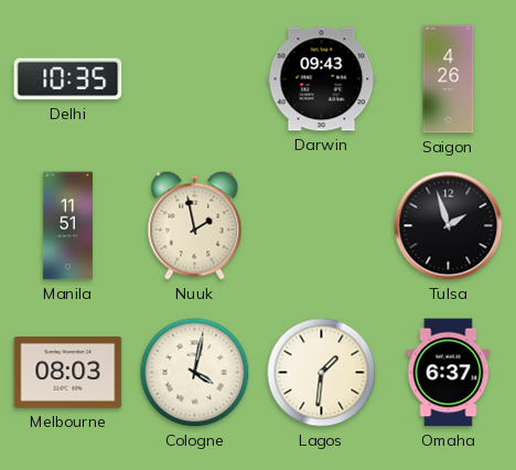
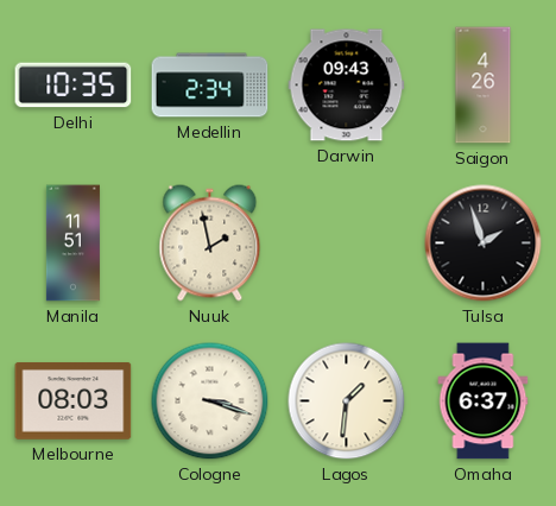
Medellin: none -> 2:34
Cologne: 4:02 -> 3:18
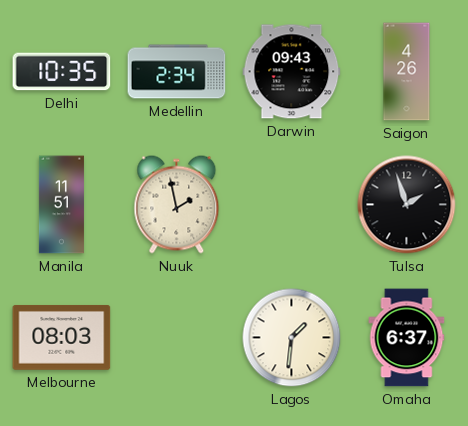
Cologne: 3:18 -> none
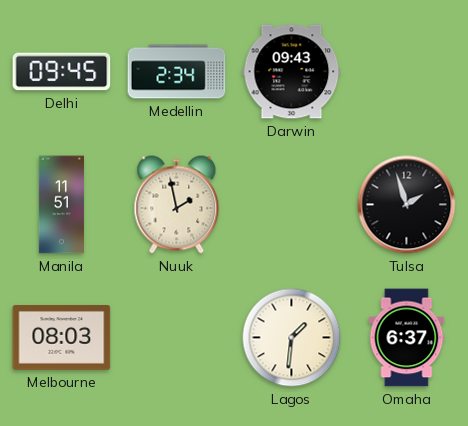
Delhi: 10:35 -> 09:45
Saigon: 4:26 -> none
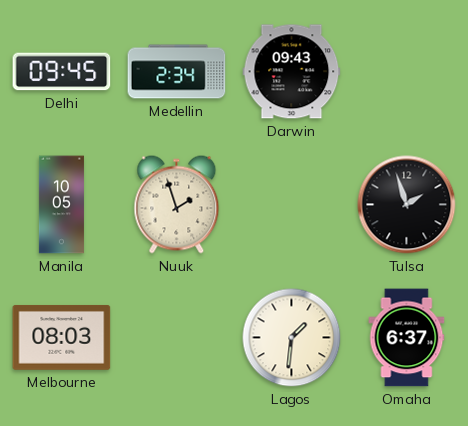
Manila: 11:51 -> 10:05
Nuuk: 1:58 -> 1:57
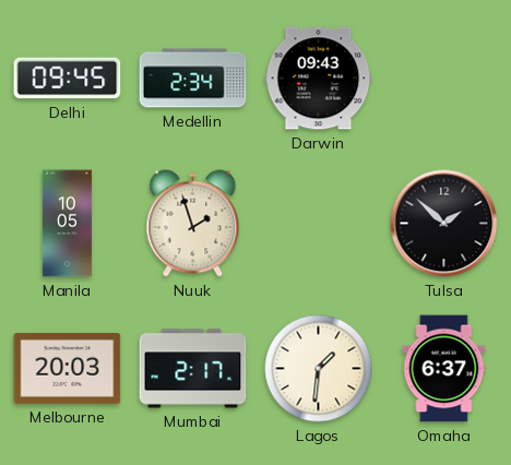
Tulsa: 1:57 -> 1:52
Melbourne: 08:03 -> 20:03
Mumbai: none -> 2:17
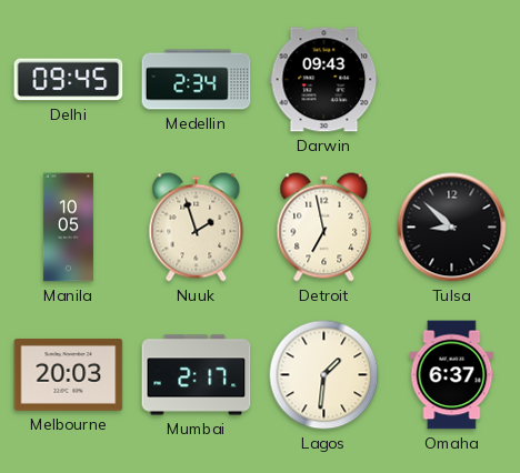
Detroit: none -> 6:58
Tulsa: 1:52 -> 8:52
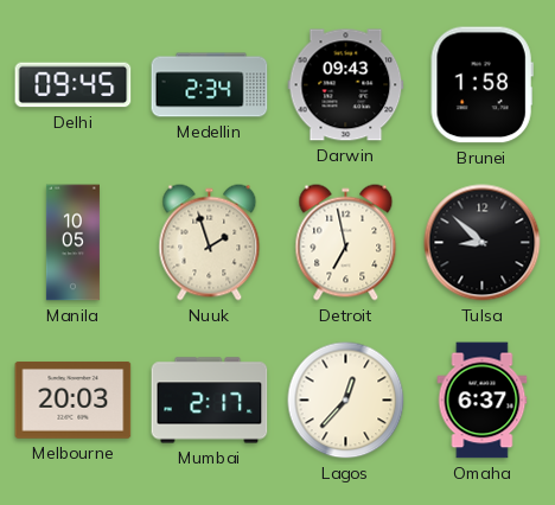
Brunei: none -> 1:58
Lagos: 1:31 -> 12:37
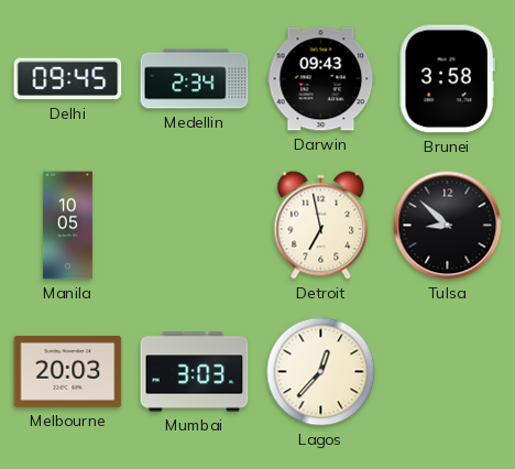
Brunei: 1:58 -> 3:58
Nuuk: 1:57 -> none
Mumbai: 2:17 -> 3:03
Omaha: 6:37 -> none
